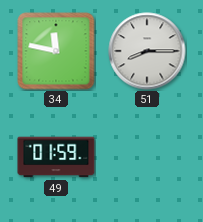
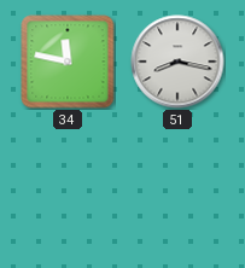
51: 8:15 -> 8:17
49: 01:59 -> none
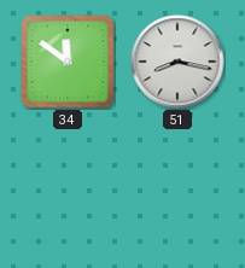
34: 11:47 -> 11:51
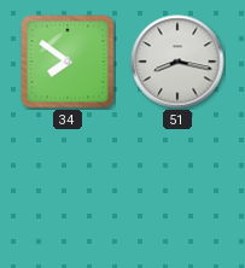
34: 11:51 -> 7:51
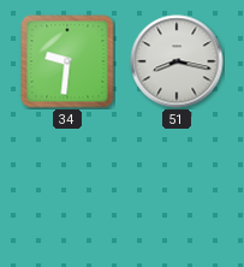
34: 7:51 -> 9:31
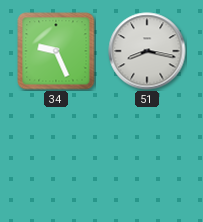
34: 9:31 -> 9:26
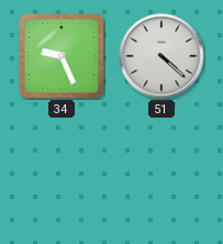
51: 8:17 -> 4:22
